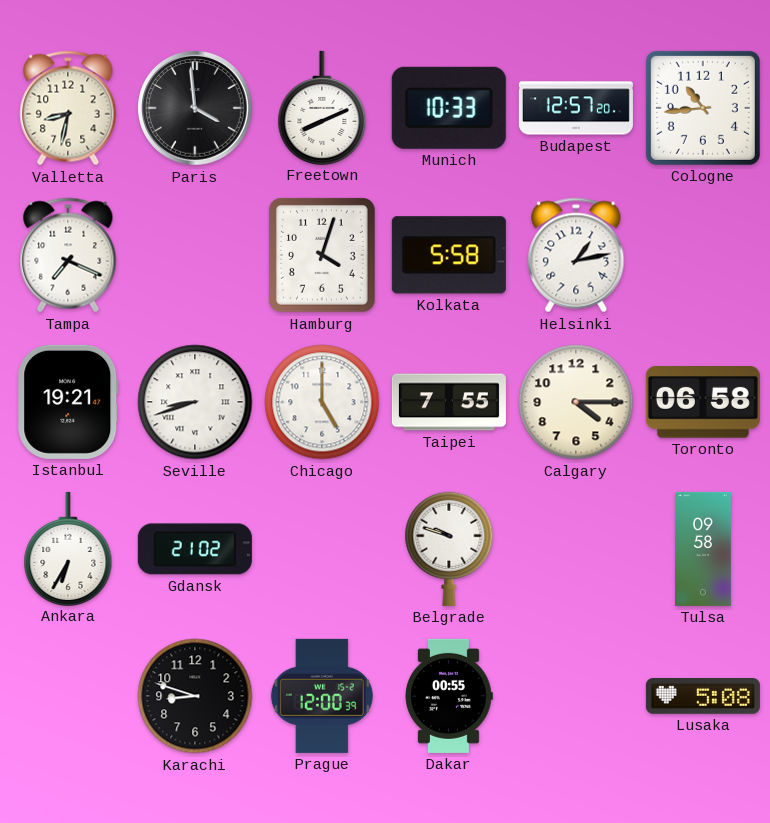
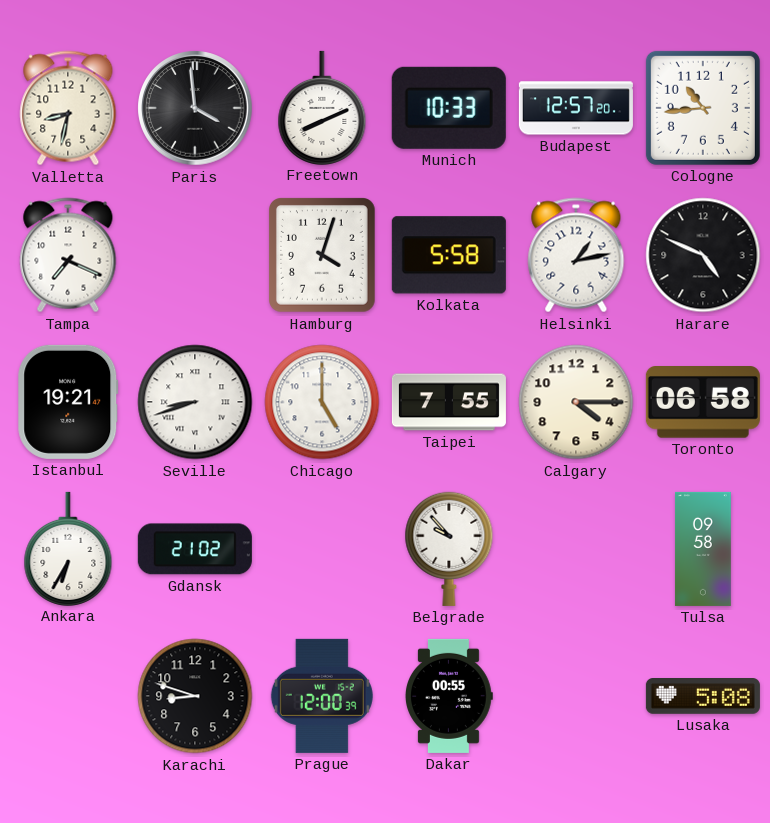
Harare: none -> 4:49
Belgrade: 9:48 -> 9:53
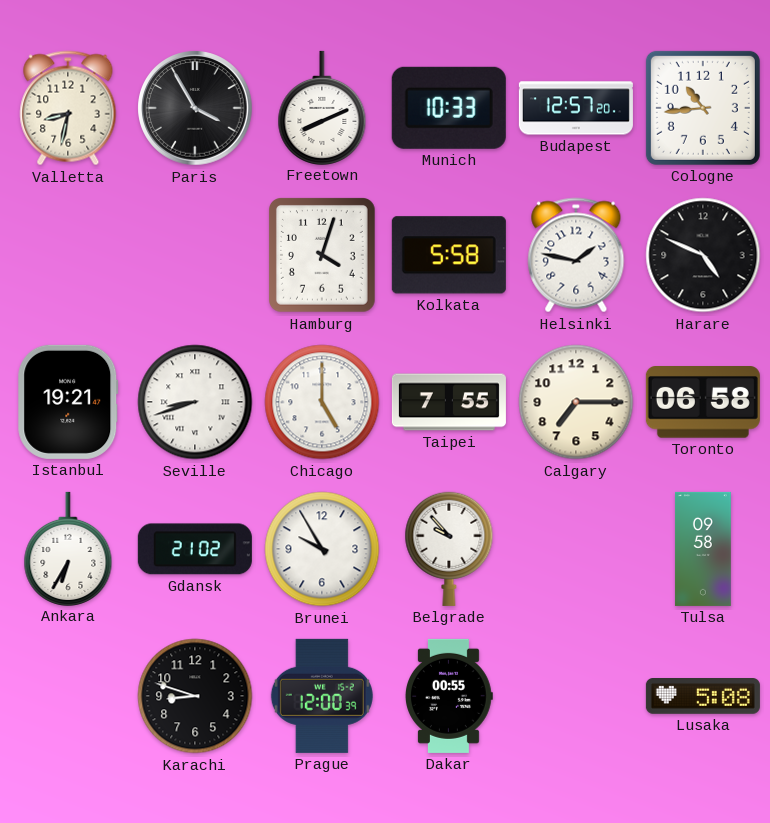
Paris: 3:59 -> 3:55
Tampa: 7:19 -> none
Helsinki: 1:13 -> 1:47
Calgary: 4:15 -> 7:15
Brunei: none -> 9:55
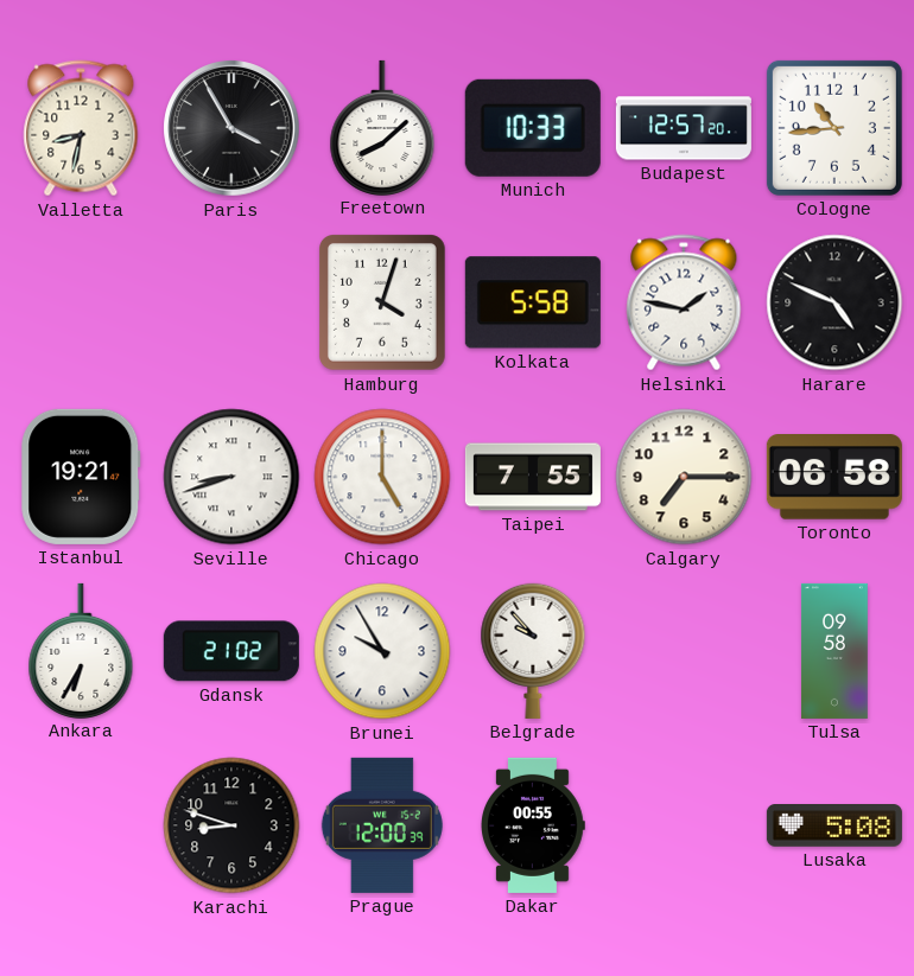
Freetown: 8:11 -> 8:08
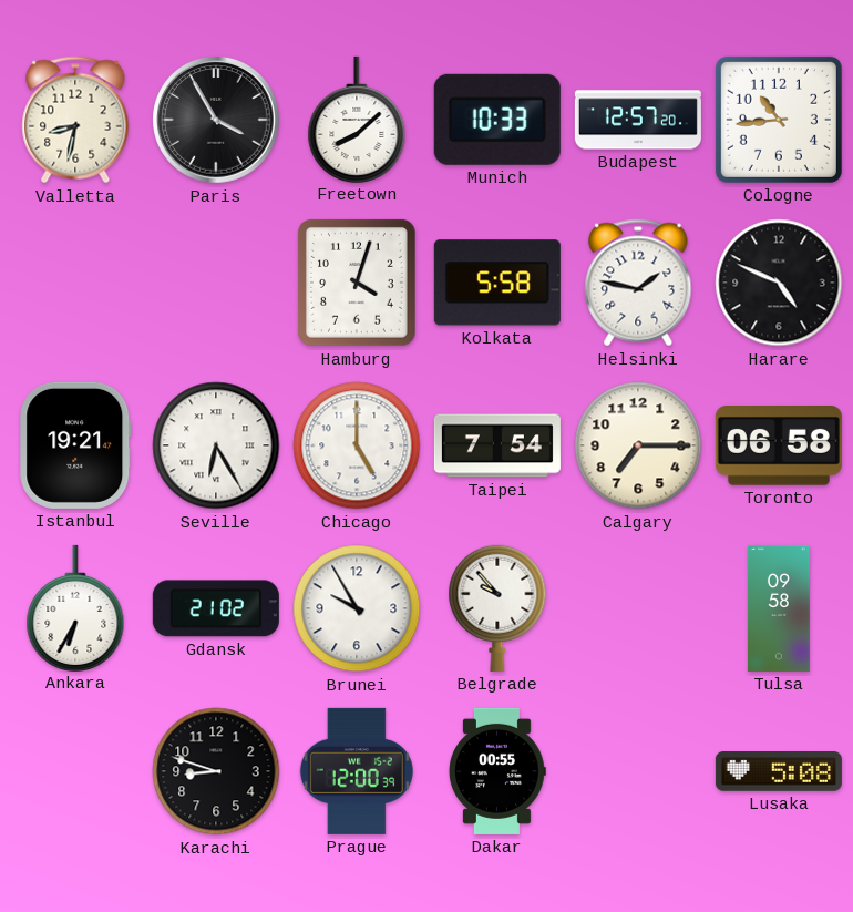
Seville: 8:42 -> 6:25
Taipei: 7:55 -> 7:54
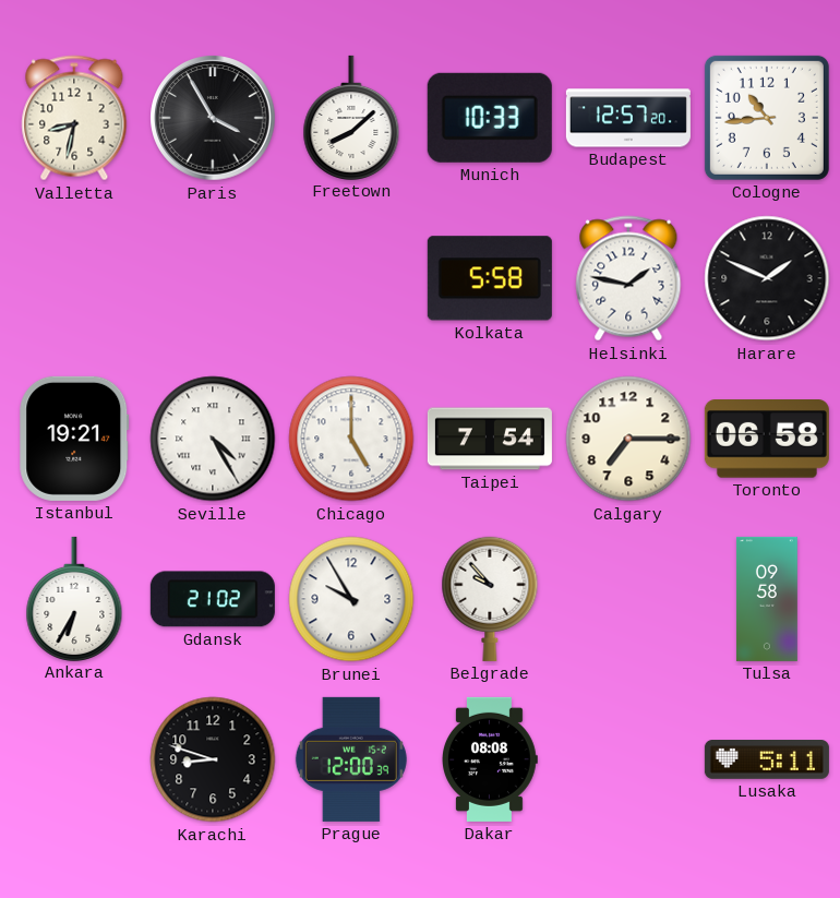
Hamburg: 4:03 -> none
Harare: 4:49 -> 1:49
Seville: 6:25 -> 4:25
Dakar: 00:55 -> 08:08
Lusaka: 5:08 -> 5:11
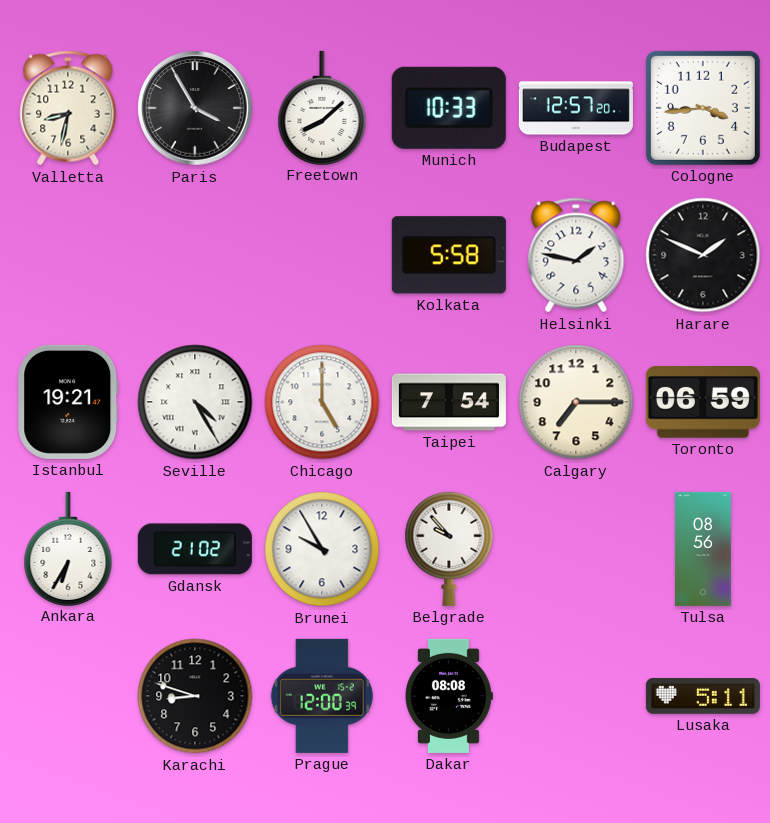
Cologne: 10:44 -> 3:44
Toronto: 06:58 -> 06:59
Tulsa: 09:58 -> 08:56
